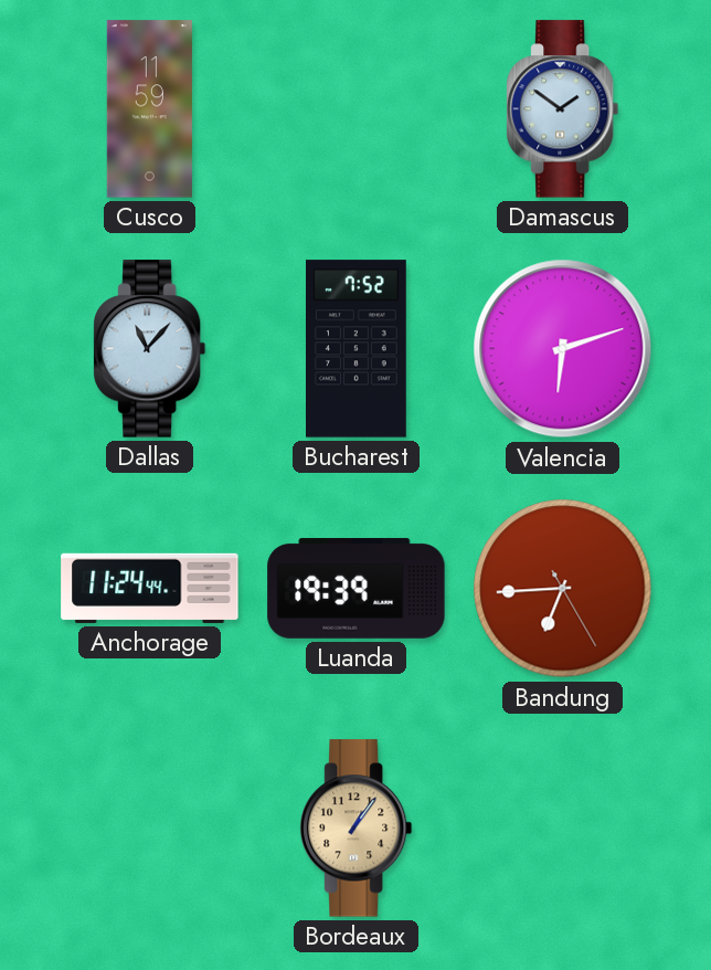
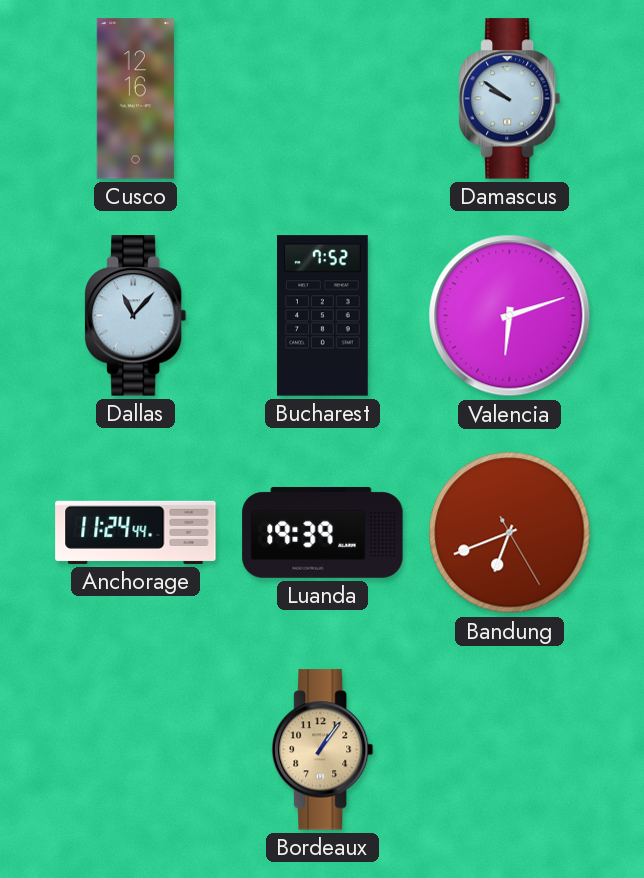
Cusco: 11:59 -> 12:16
Damascus: 1:51 -> 9:51
Bandung: 6:44 -> 6:41
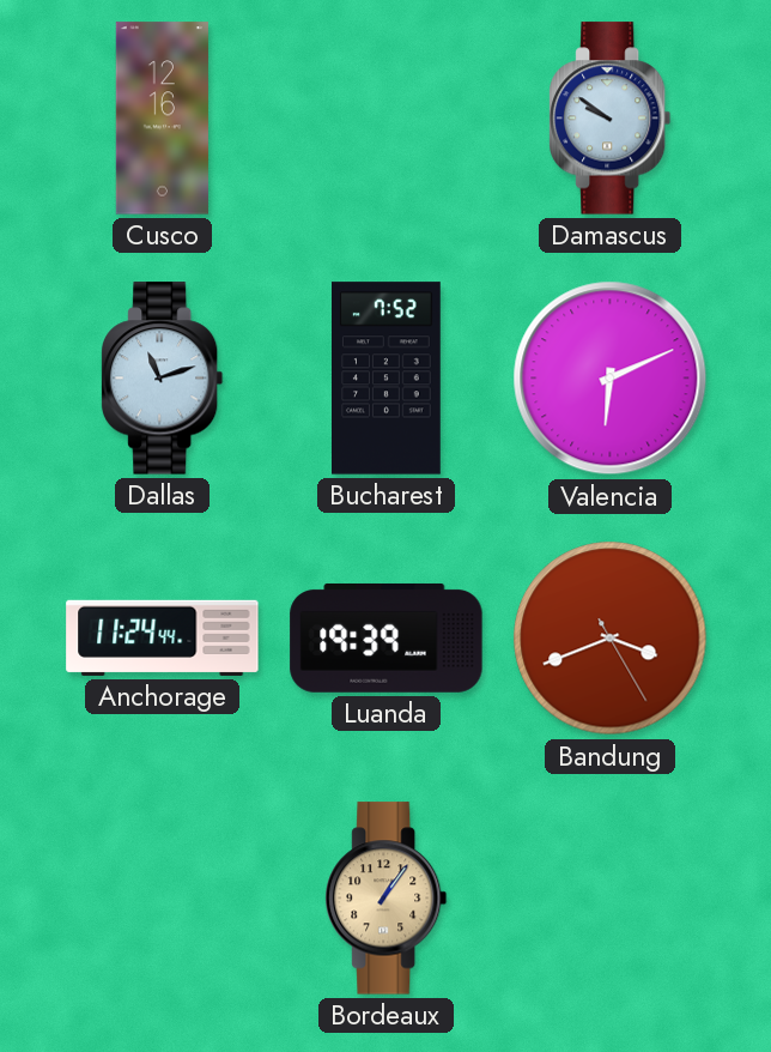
Dallas: 11:07 -> 11:12
Valencia: 6:12 -> 6:11
Bandung: 6:41 -> 3:41
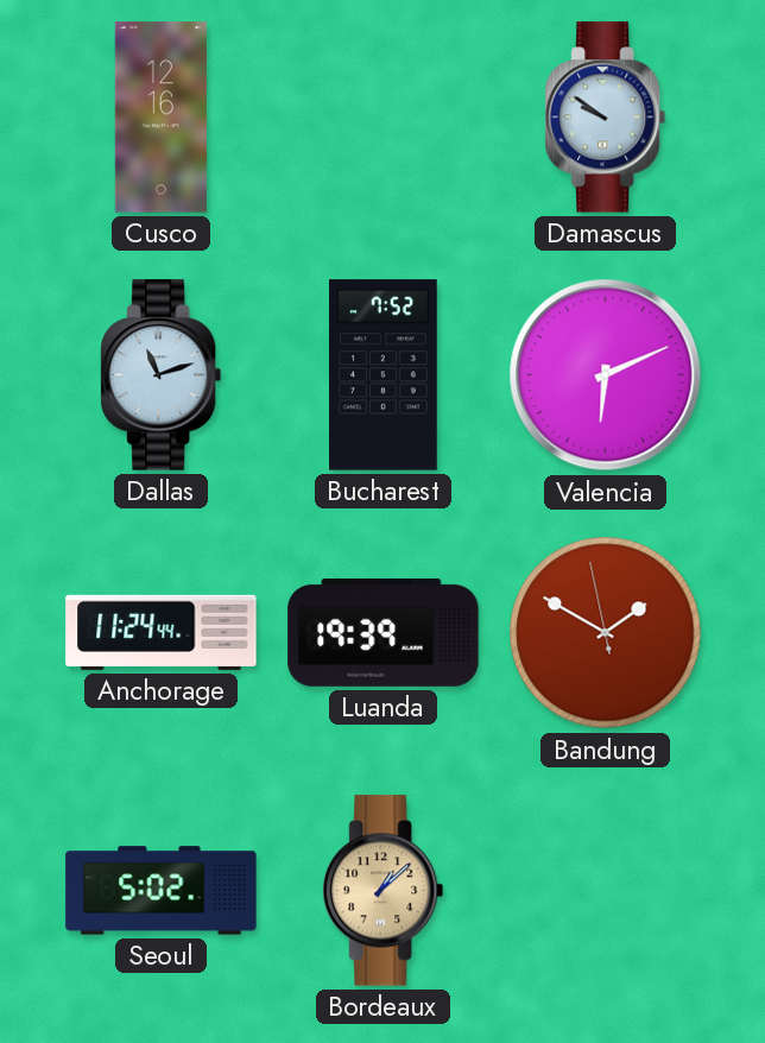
Bandung: 3:41 -> 1:49
Seoul: none -> 5:02
Bordeaux: 1:06 -> 1:08
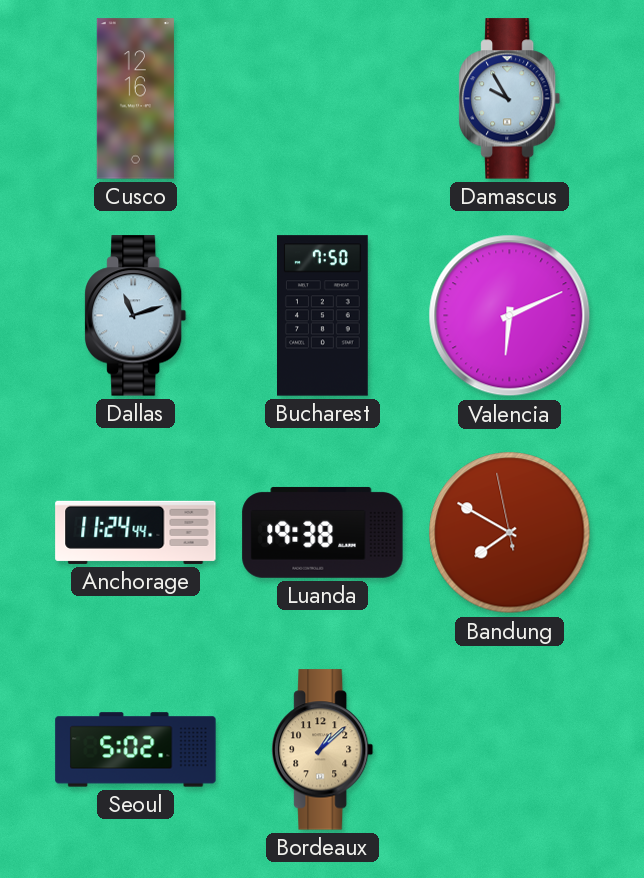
Damascus: 9:51 -> 9:55
Bucharest: 7:52 -> 7:50
Luanda: 19:39 -> 19:38
Bandung: 1:49 -> 7:49
